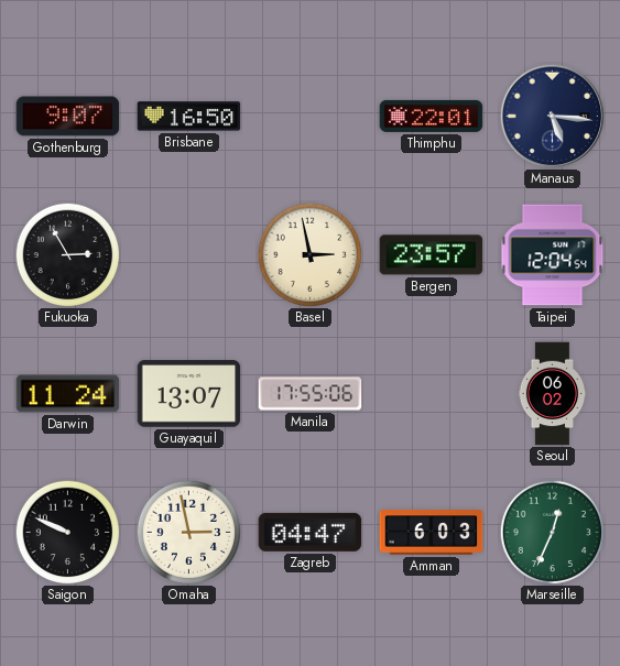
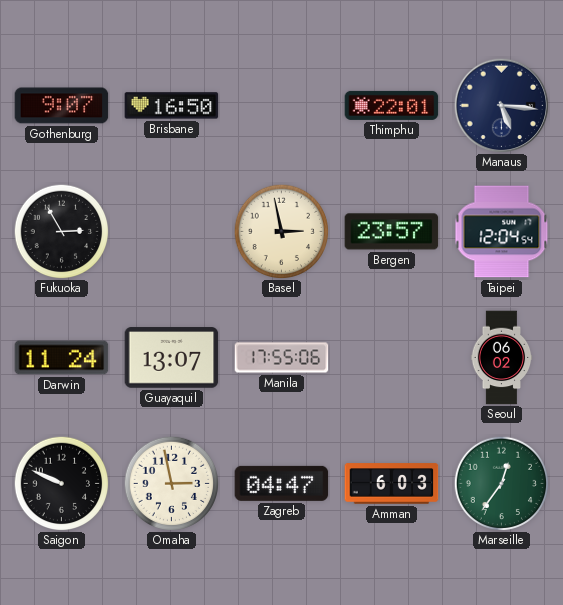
Marseille: 12:34 -> 12:36
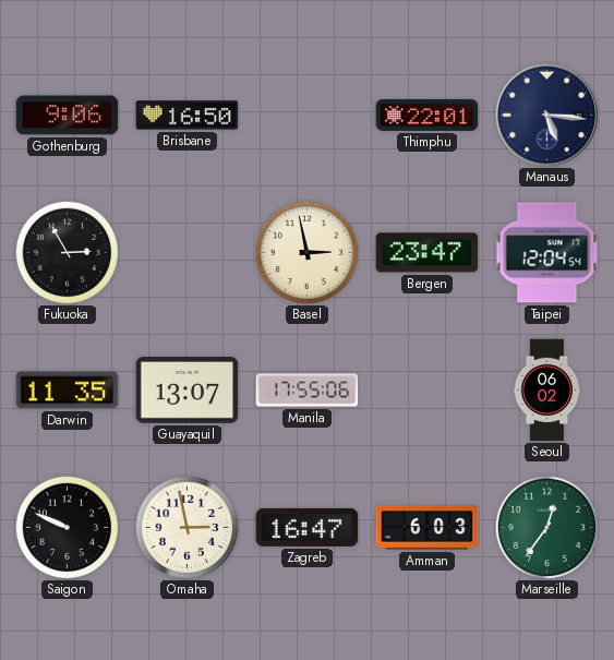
Gothenburg: 9:07 -> 9:06
Bergen: 23:57 -> 23:47
Darwin: 11:24 -> 11:35
Zagreb: 04:47 -> 16:47
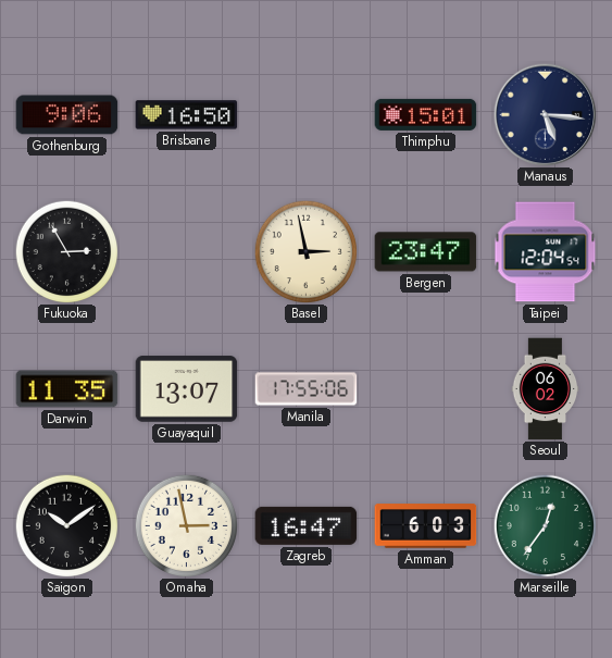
Thimphu: 22:01 -> 15:01
Saigon: 9:49 -> 10:09
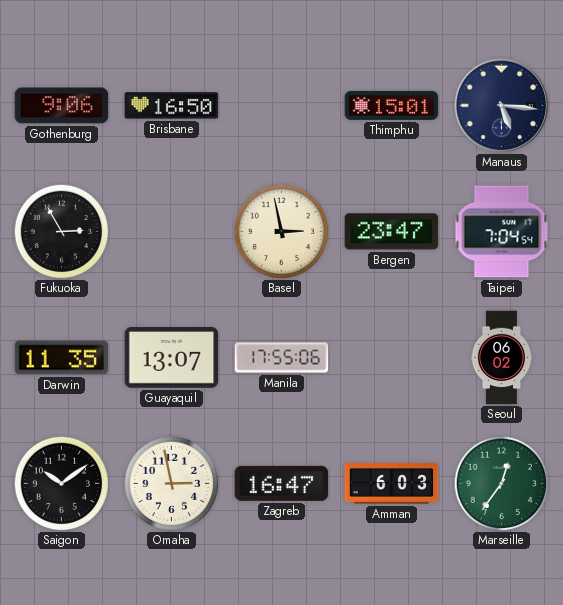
Taipei: 12:04 -> 7:04
